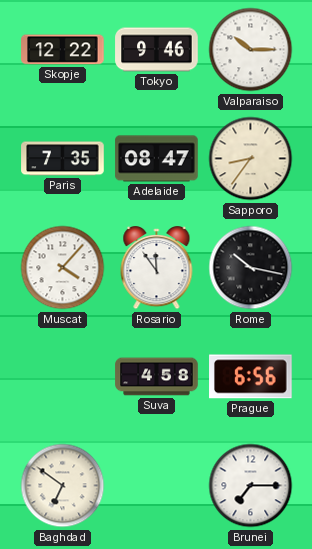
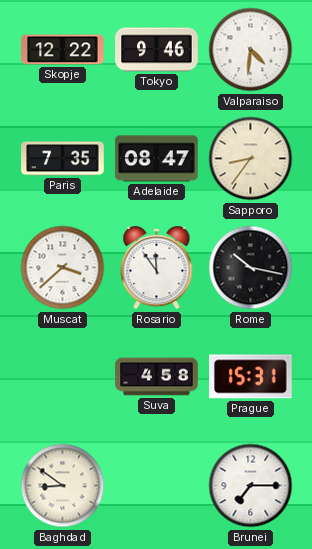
Valparaiso: 10:15 -> 4:31
Muscat: 4:07 -> 3:38
Prague: 6:56 -> 15:31
Baghdad: 6:51 -> 8:51
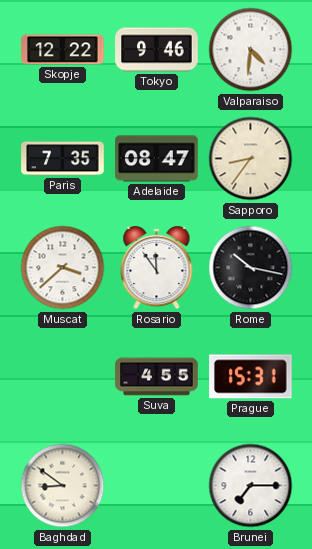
Suva: 4:58 -> 4:55
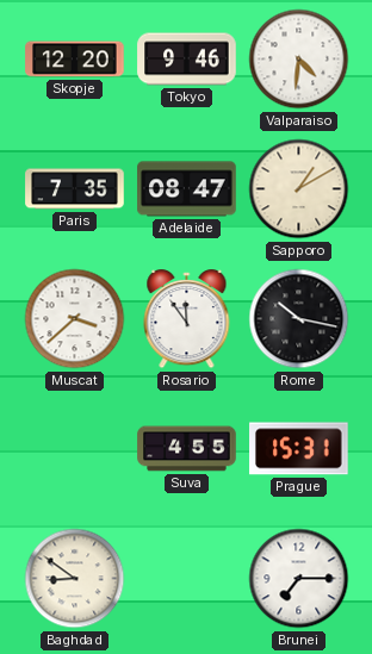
Skopje: 12:22 -> 12:20
Sapporo: 8:36 -> 1:10
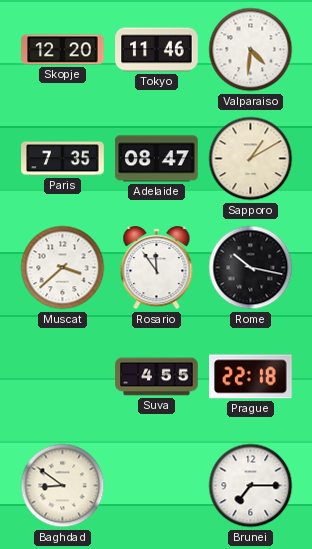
Tokyo: 9:46 -> 11:46
Prague: 15:31 -> 22:18
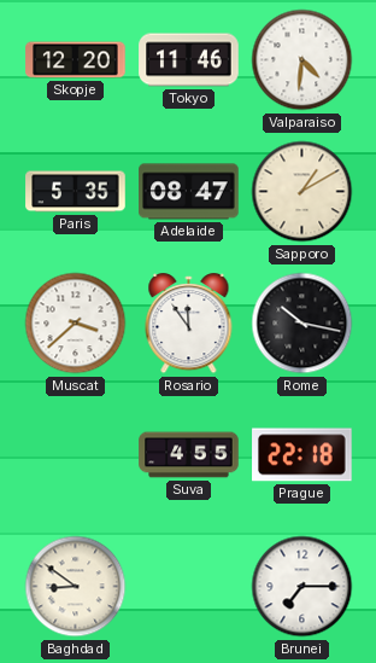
Paris: 7:35 -> 5:35
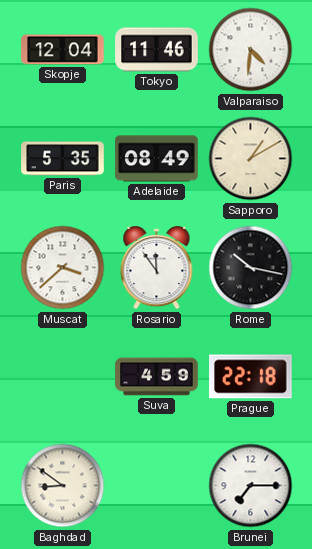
Skopje: 12:20 -> 12:04
Adelaide: 08:47 -> 08:49
Suva: 4:55 -> 4:59
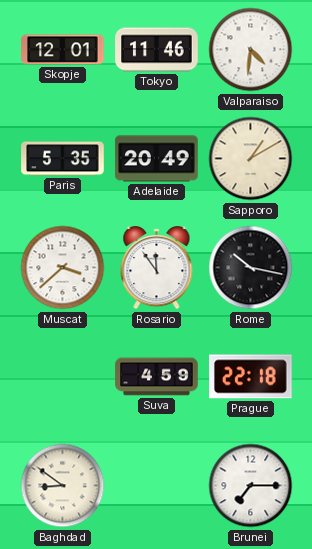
Skopje: 12:04 -> 12:01
Adelaide: 08:49 -> 20:49
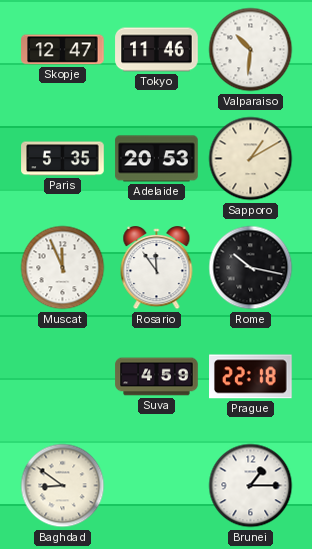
Skopje: 12:01 -> 12:47
Valparaiso: 4:31 -> 10:31
Adelaide: 20:49 -> 20:53
Muscat: 3:38 -> 11:56
Brunei: 7:15 -> 1:15
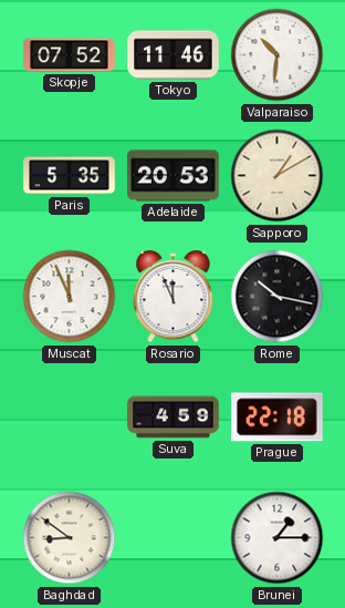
Skopje: 12:47 -> 07:52
Rosario: 11:54 -> 11:56
